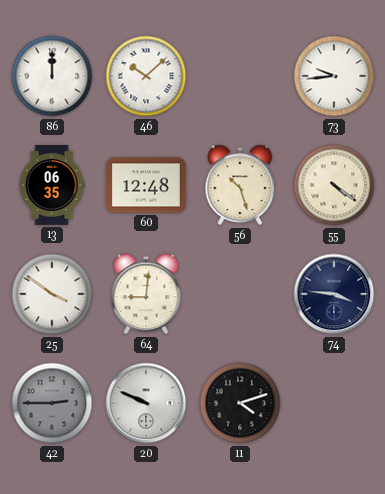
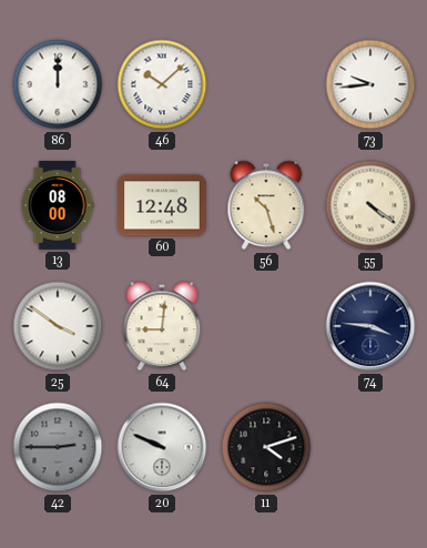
13: 06:35 -> 08:00
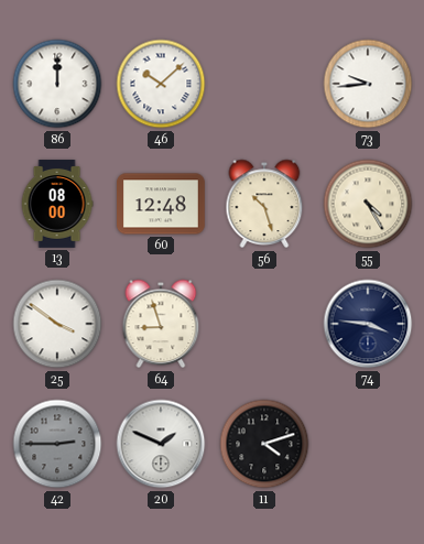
55: 4:21 -> 4:25
64: 9:01 -> 8:57
20: 9:49 -> 1:49
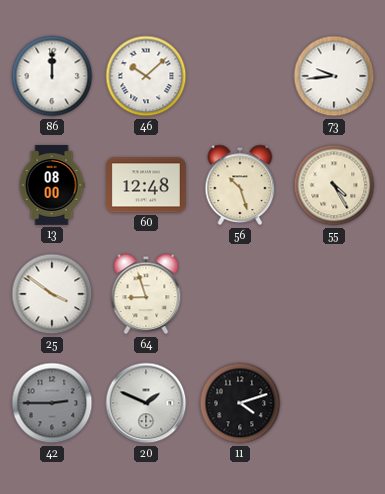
74: 3:46 -> none
